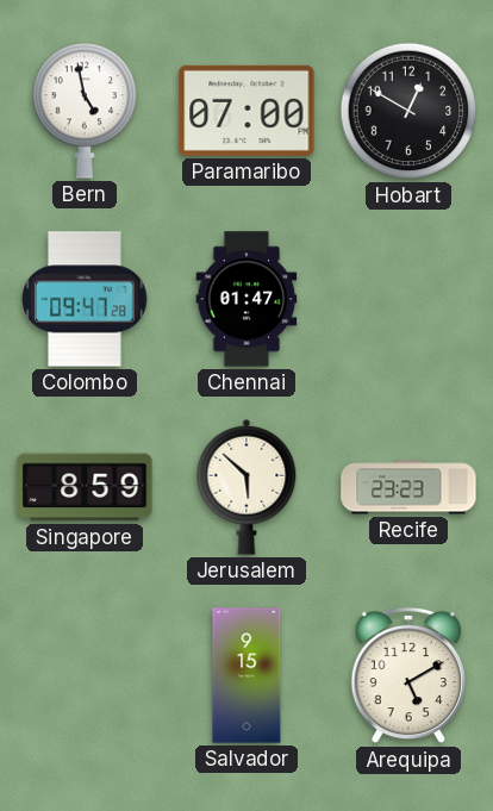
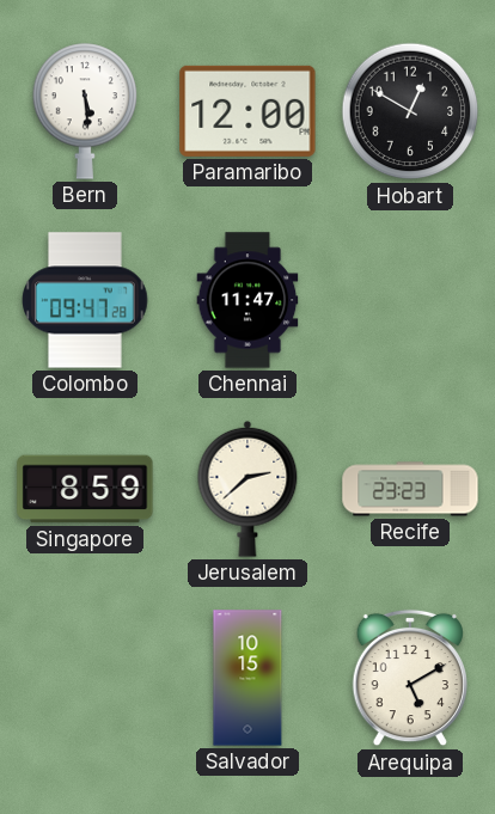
Bern: 4:58 -> 5:29
Paramaribo: 07:00 -> 12:00
Chennai: 01:47 -> 11:47
Jerusalem: 5:52 -> 2:38
Salvador: 9:15 -> 10:15
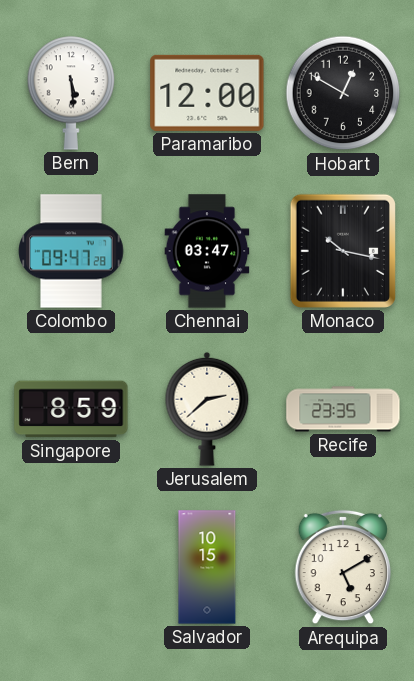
Chennai: 11:47 -> 03:47
Monaco: none -> 10:17
Recife: 23:23 -> 23:35
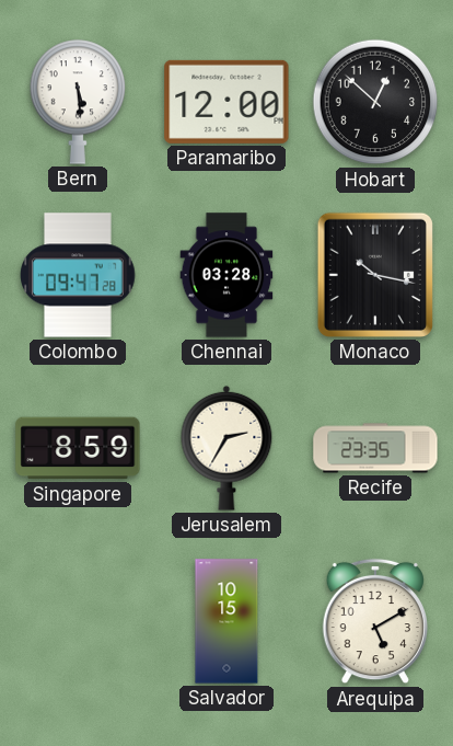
Hobart: 12:50 -> 12:52
Chennai: 03:47 -> 03:28
Jerusalem: 2:38 -> 2:35
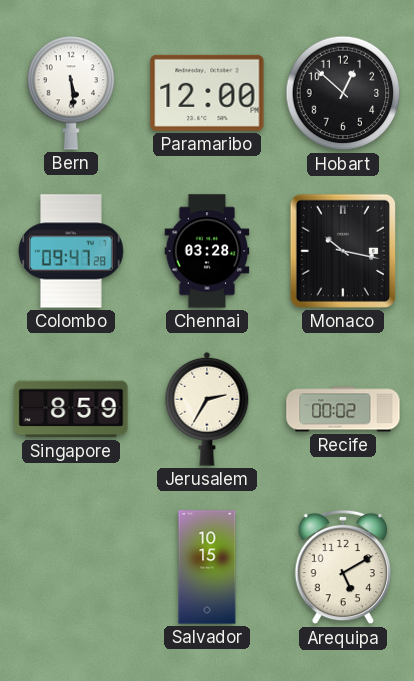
Recife: 23:35 -> 00:02
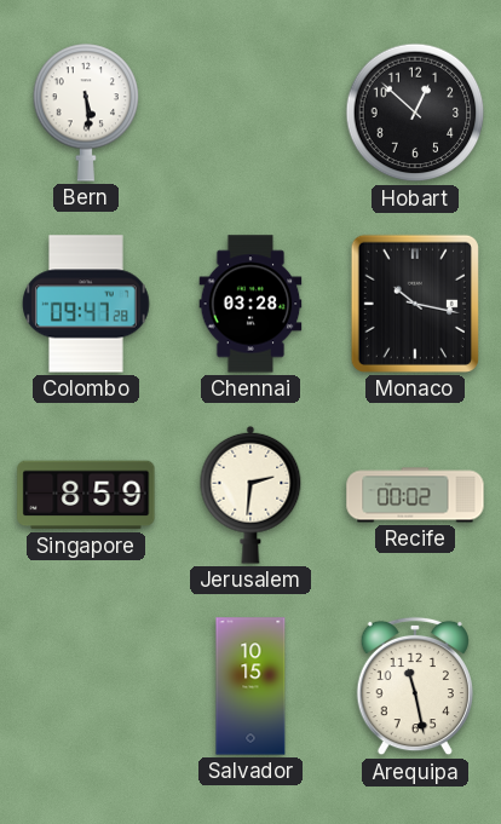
Paramaribo: 12:00 -> none
Jerusalem: 2:35 -> 2:31
Arequipa: 5:10 -> 11:28
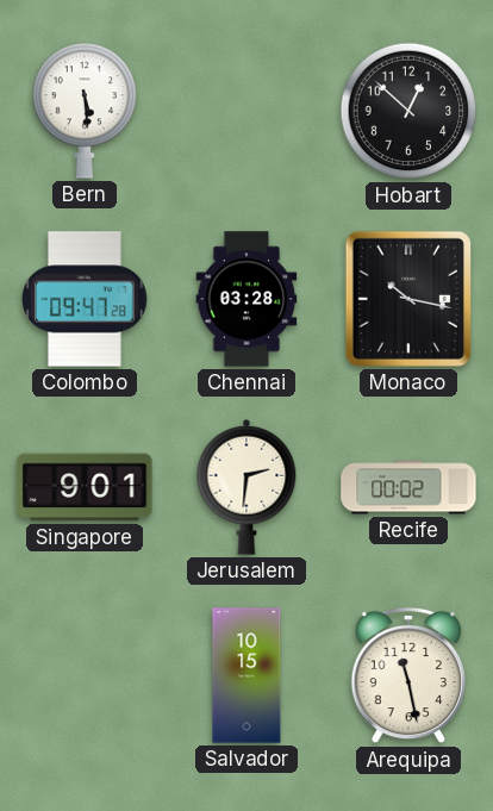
Singapore: 8:59 -> 9:01
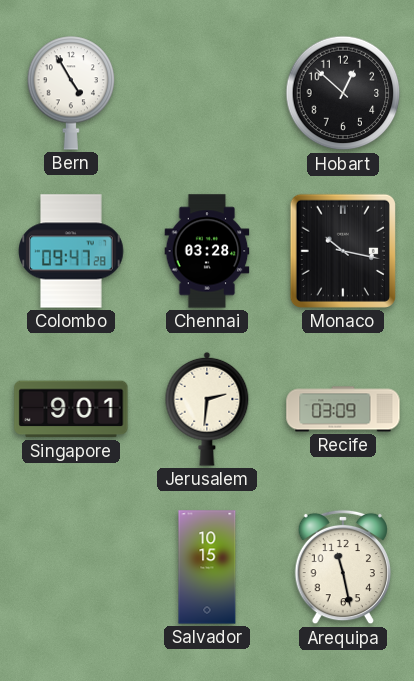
Bern: 5:29 -> 4:55
Recife: 00:02 -> 03:09
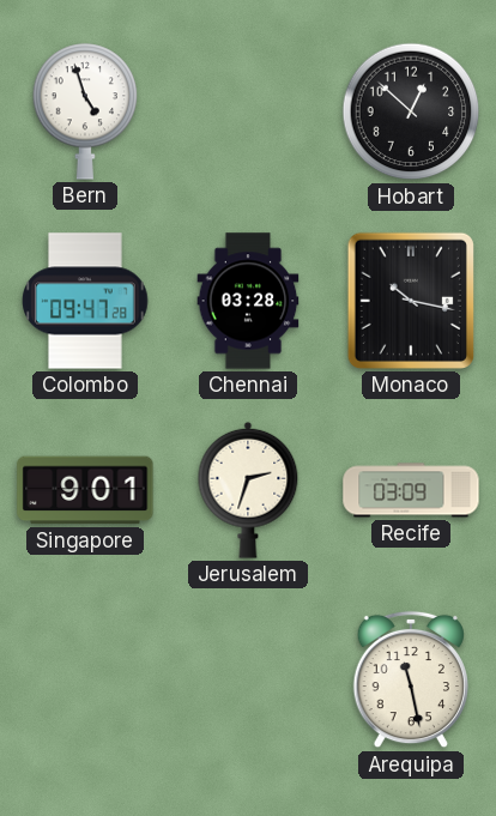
Bern: 4:55 -> 4:57
Jerusalem: 2:31 -> 2:33
Salvador: 10:15 -> none
